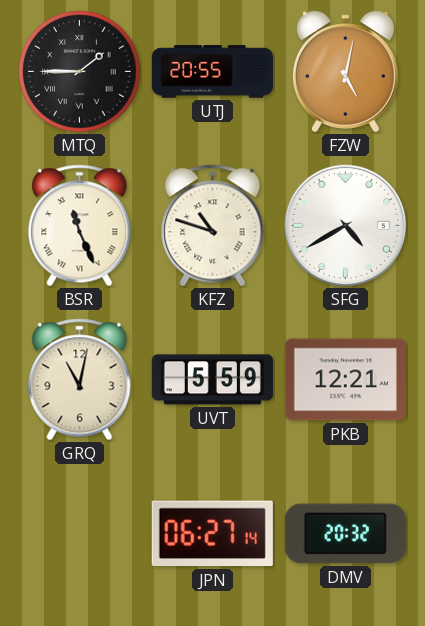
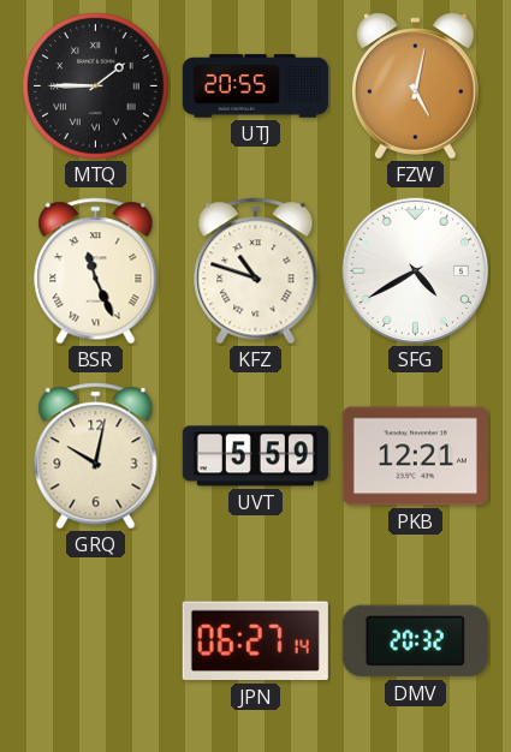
GRQ: 11:02 -> 10:02
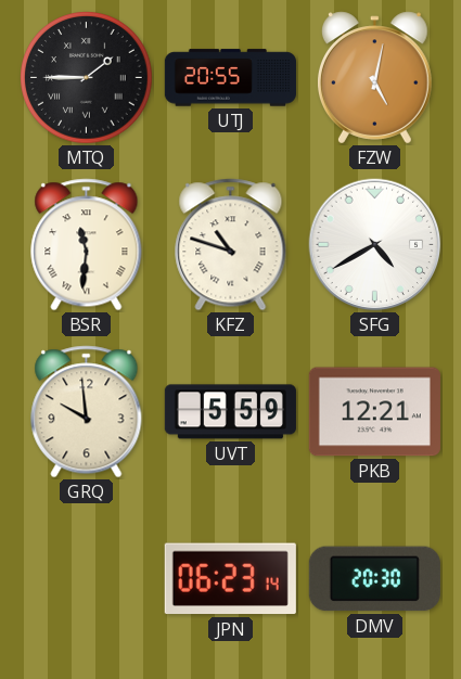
BSR: 11:26 -> 11:31
GRQ: 10:02 -> 9:59
JPN: 06:27 -> 06:23
DMV: 20:32 -> 20:30
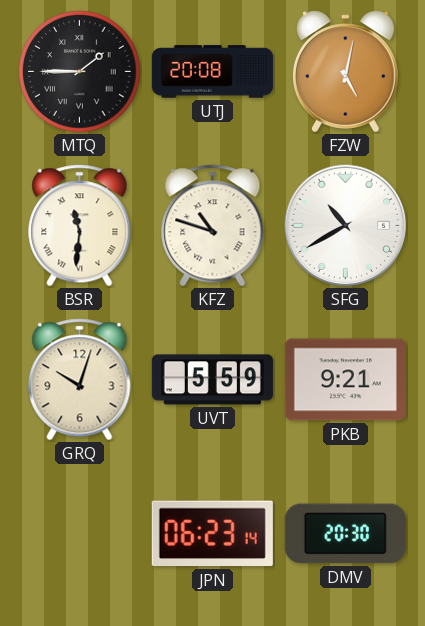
UTJ: 20:55 -> 20:08
SFG: 4:40 -> 10:40
GRQ: 9:59 -> 10:03
PKB: 12:21 -> 9:21
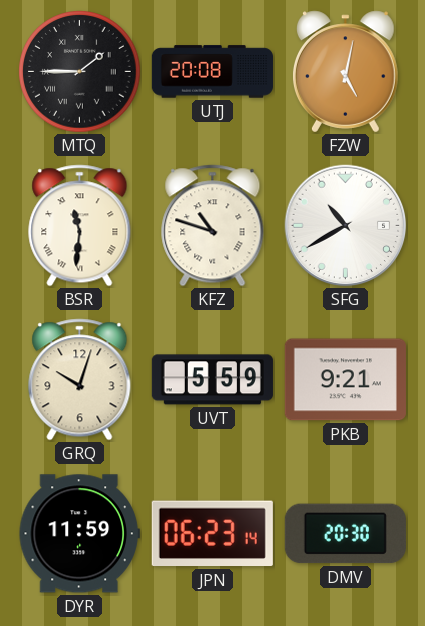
DYR: none -> 11:59
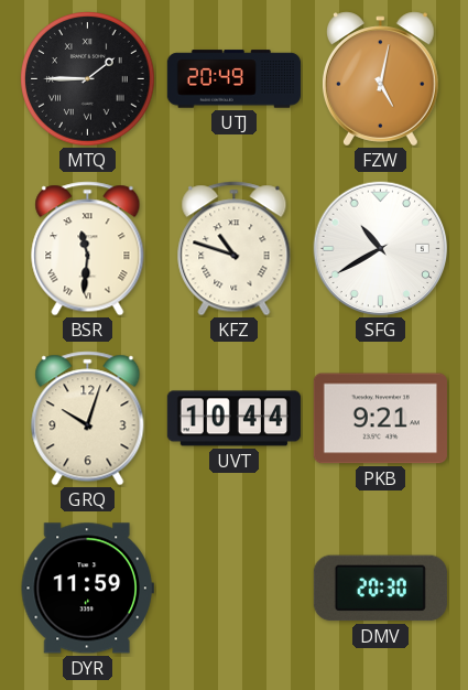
UTJ: 20:08 -> 20:49
UVT: 5:59 -> 10:44
JPN: 06:23 -> none
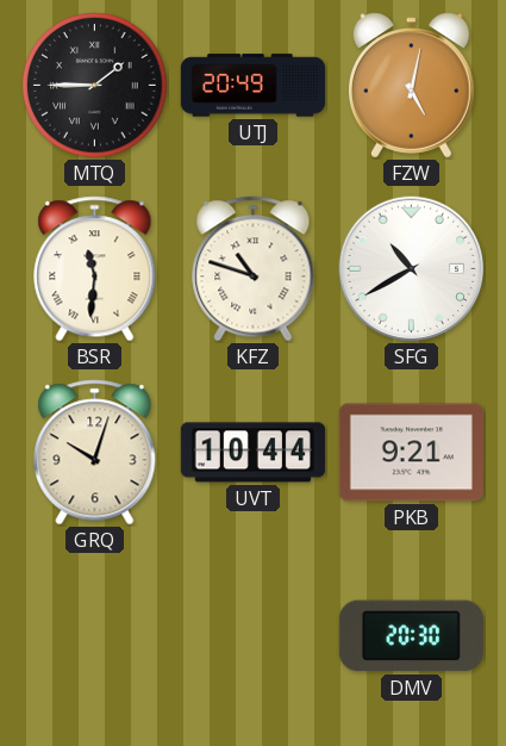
DYR: 11:59 -> none
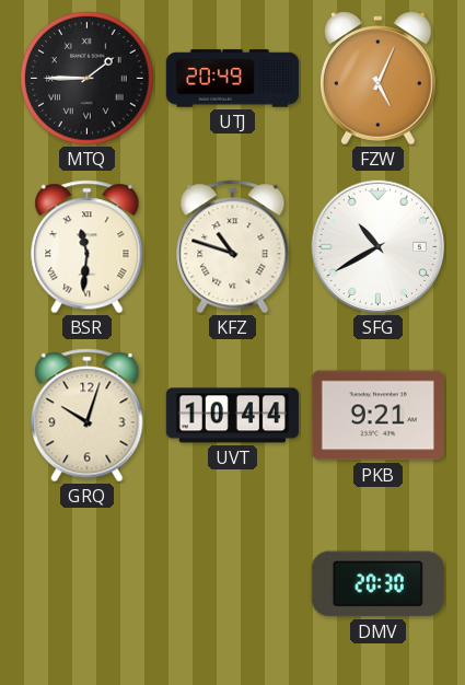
FZW: 5:02 -> 5:04
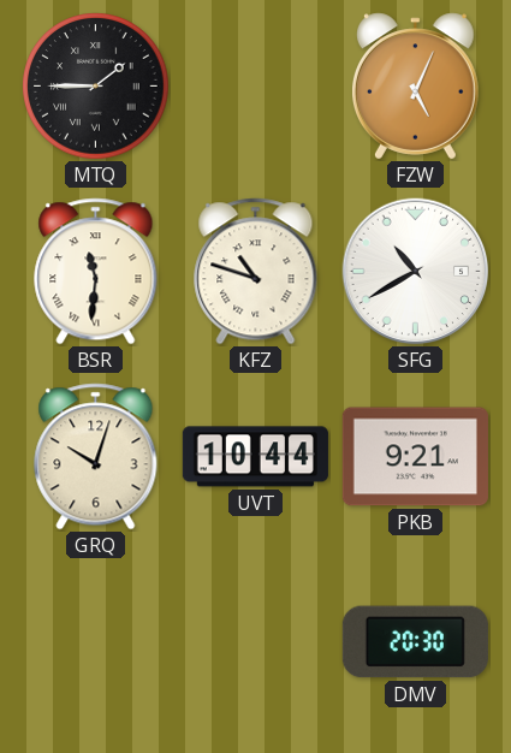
UTJ: 20:49 -> none
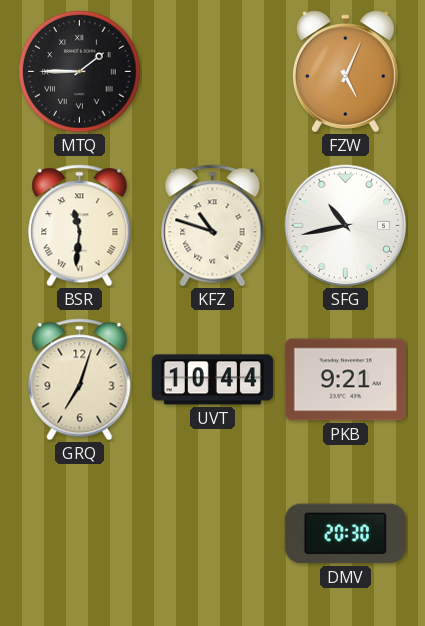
SFG: 10:40 -> 10:43
GRQ: 10:03 -> 7:03
